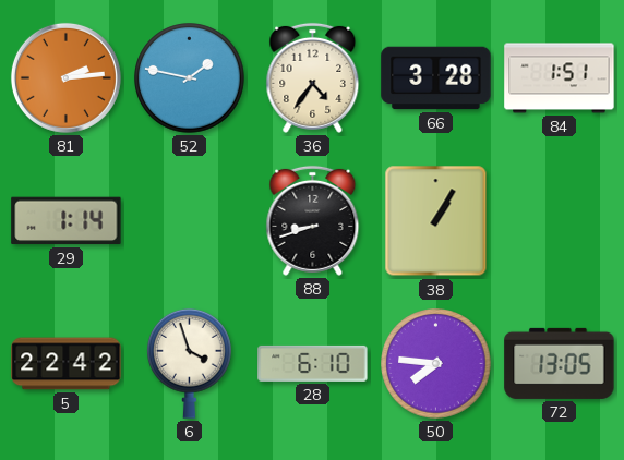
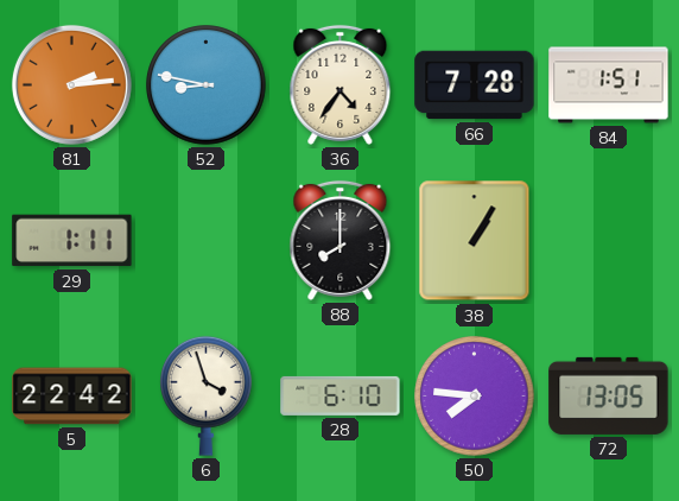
52: 1:47 -> 8:47
66: 3:28 -> 7:28
29: 1:14 -> 1:11
88: 8:42 -> 8:00
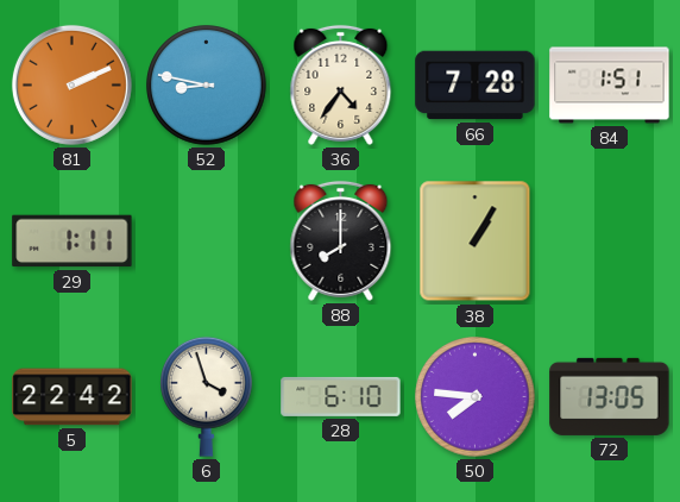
81: 2:14 -> 2:11
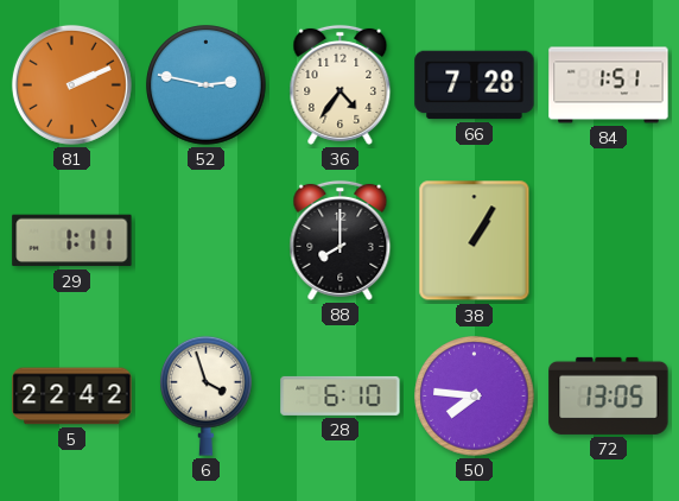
52: 8:47 -> 2:47
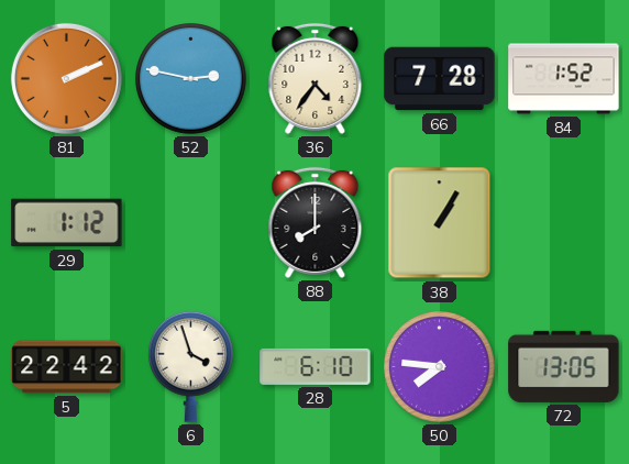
84: 1:51 -> 1:52
29: 1:11 -> 1:12
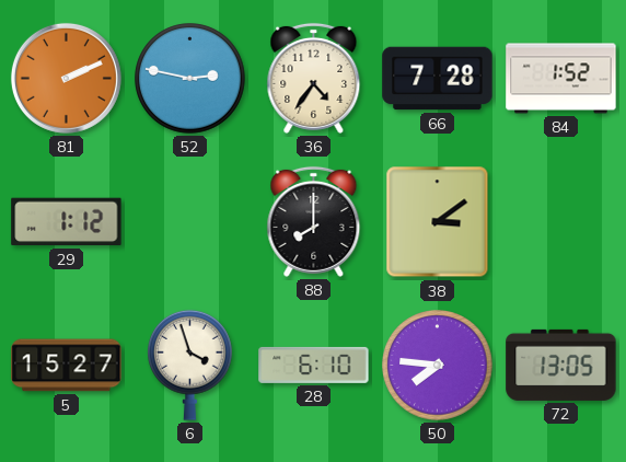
38: 1:05 -> 3:09
5: 22:42 -> 15:27
